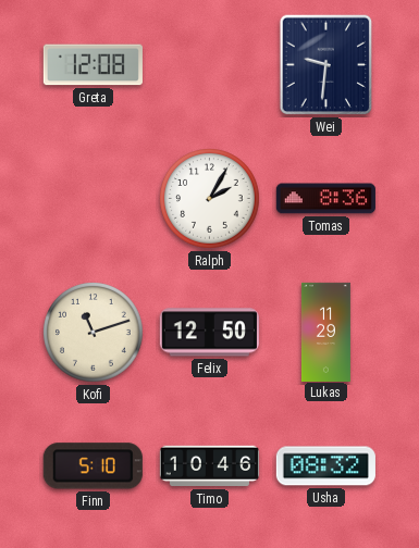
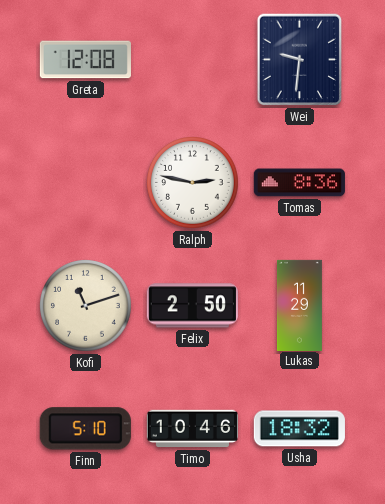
Ralph: 2:05 -> 2:47
Felix: 12:50 -> 2:50
Usha: 08:32 -> 18:32
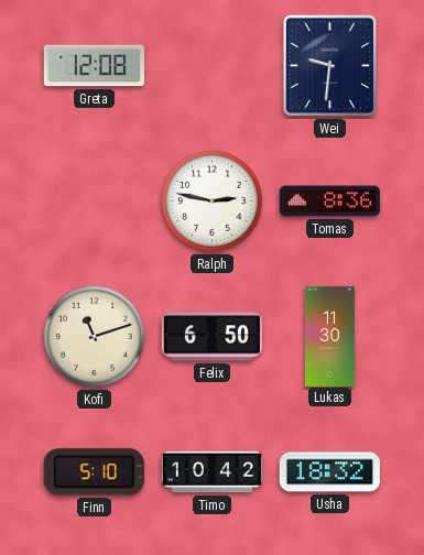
Felix: 2:50 -> 6:50
Lukas: 11:29 -> 11:30
Timo: 10:46 -> 10:42
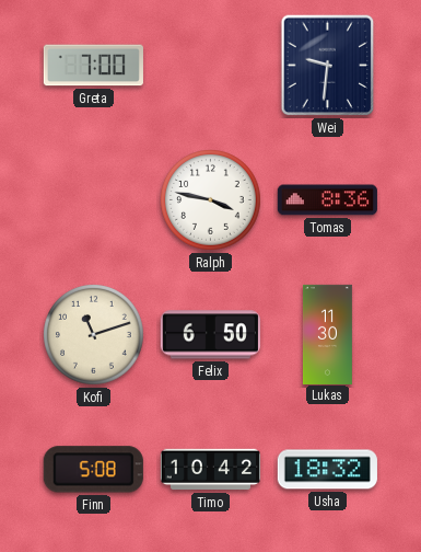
Greta: 12:08 -> 7:00
Ralph: 2:47 -> 3:47
Finn: 5:10 -> 5:08
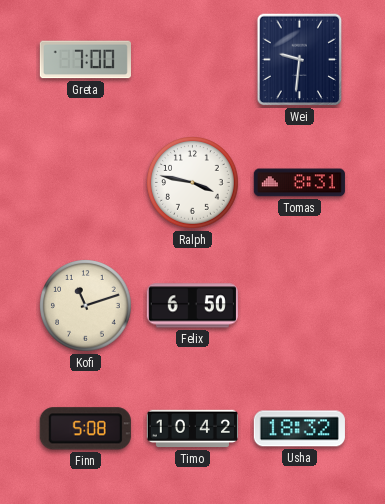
Tomas: 8:36 -> 8:31
Lukas: 11:30 -> none
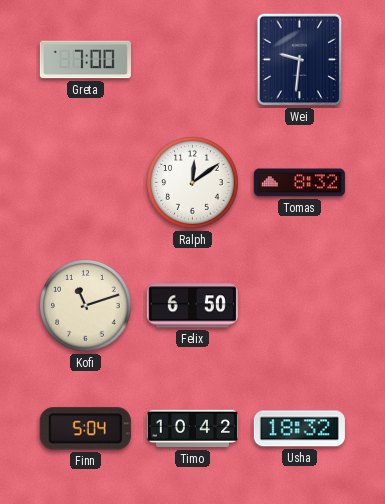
Ralph: 3:47 -> 12:09
Tomas: 8:31 -> 8:32
Finn: 5:08 -> 5:04
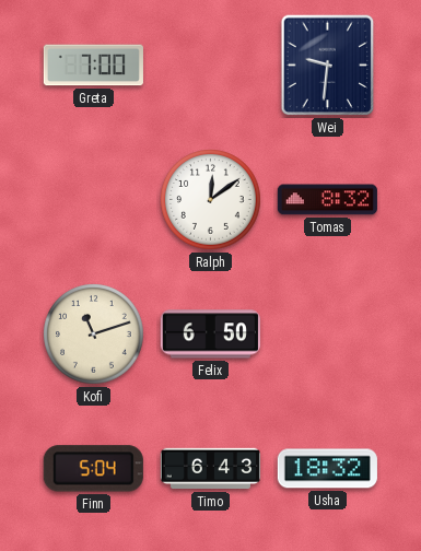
Timo: 10:42 -> 6:43
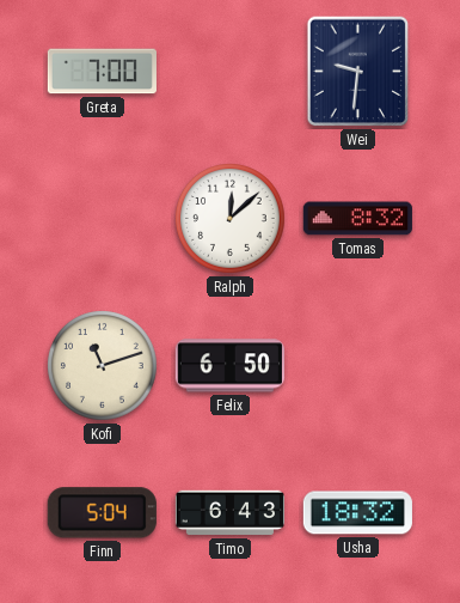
Ralph: 12:09 -> 12:08
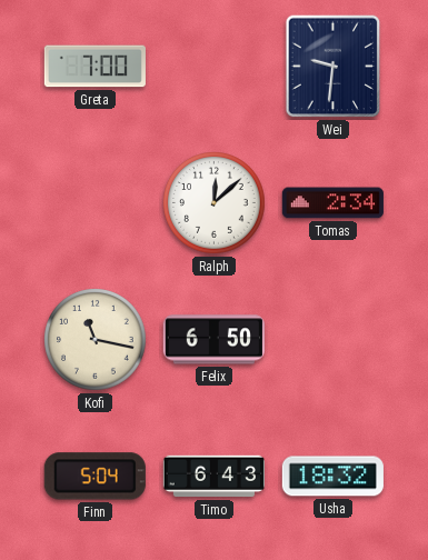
Tomas: 8:32 -> 2:34
Kofi: 11:12 -> 11:17
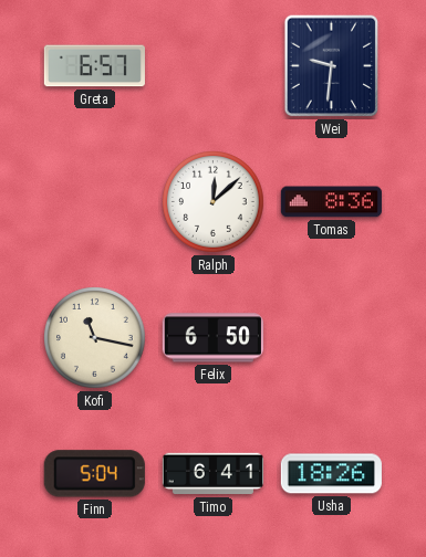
Greta: 7:00 -> 6:57
Tomas: 2:34 -> 8:36
Timo: 6:43 -> 6:41
Usha: 18:32 -> 18:26
